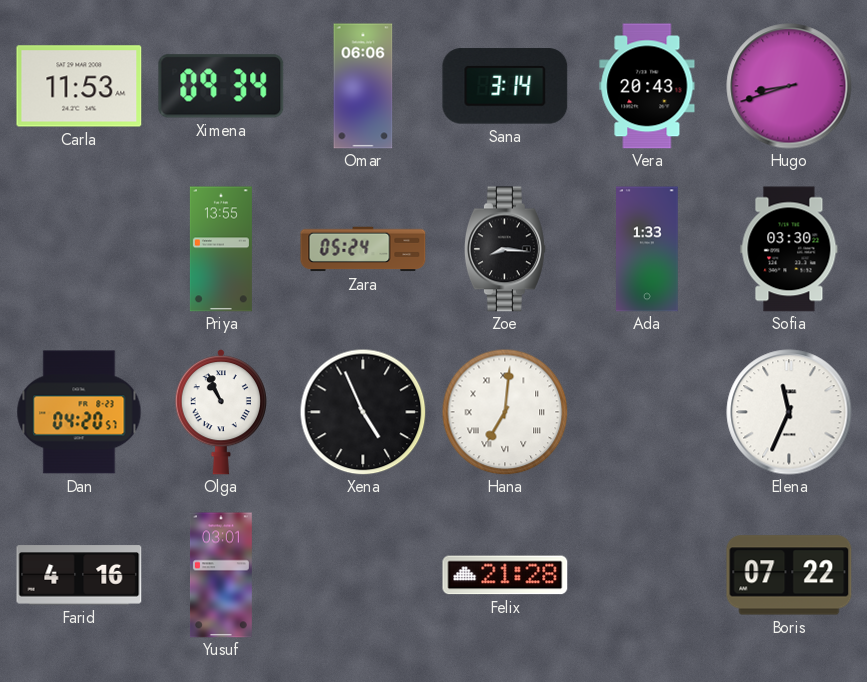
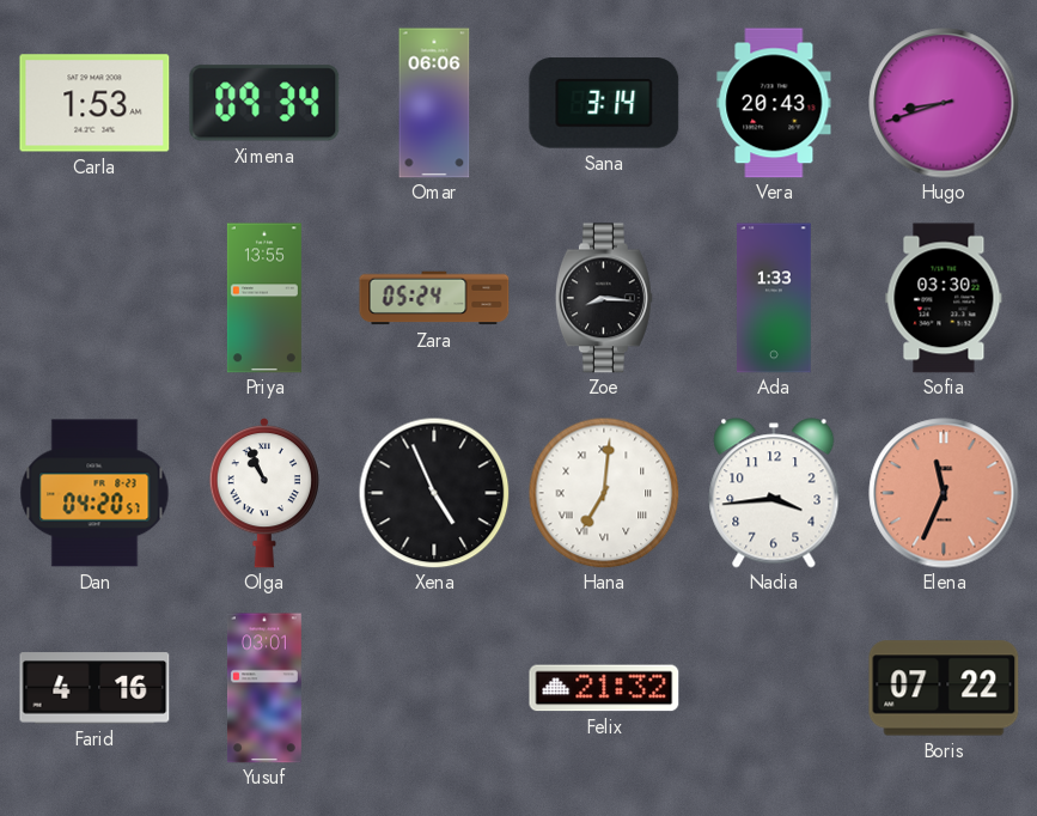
Carla: 11:53 -> 1:53
Nadia: none -> 3:44
Elena dial: white -> salmon
Felix: 21:28 -> 21:32
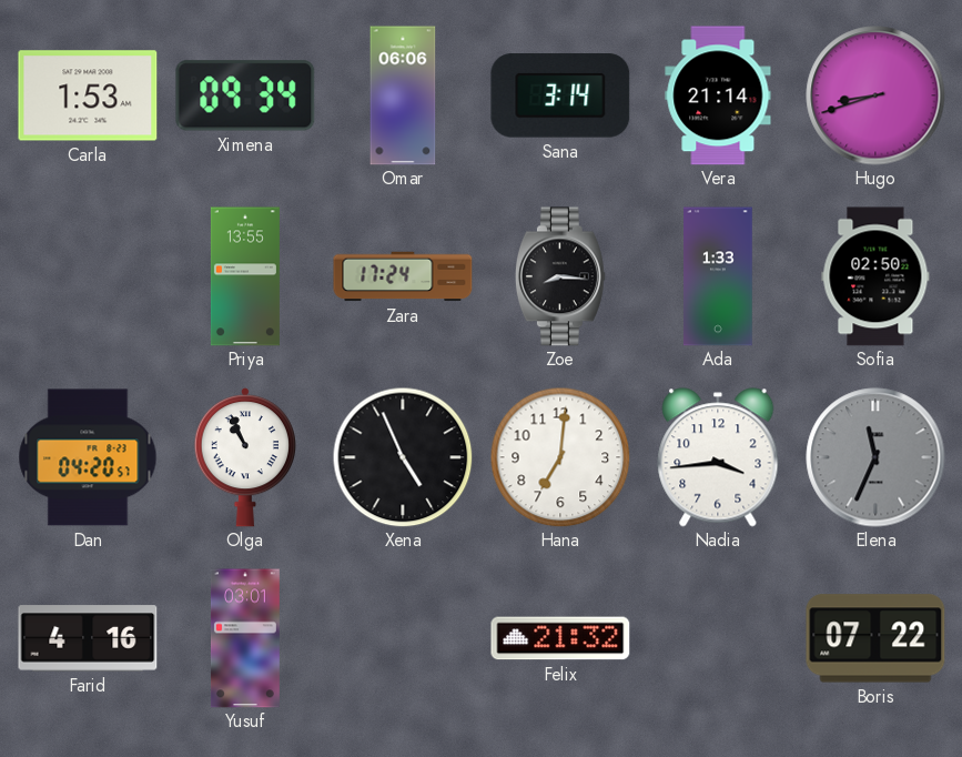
Vera: 20:43 -> 21:14
Zara: 05:24 -> 17:24
Sofia: 03:30 -> 02:50
Hana numerals: Roman -> Arabic
Elena dial: salmon -> grey
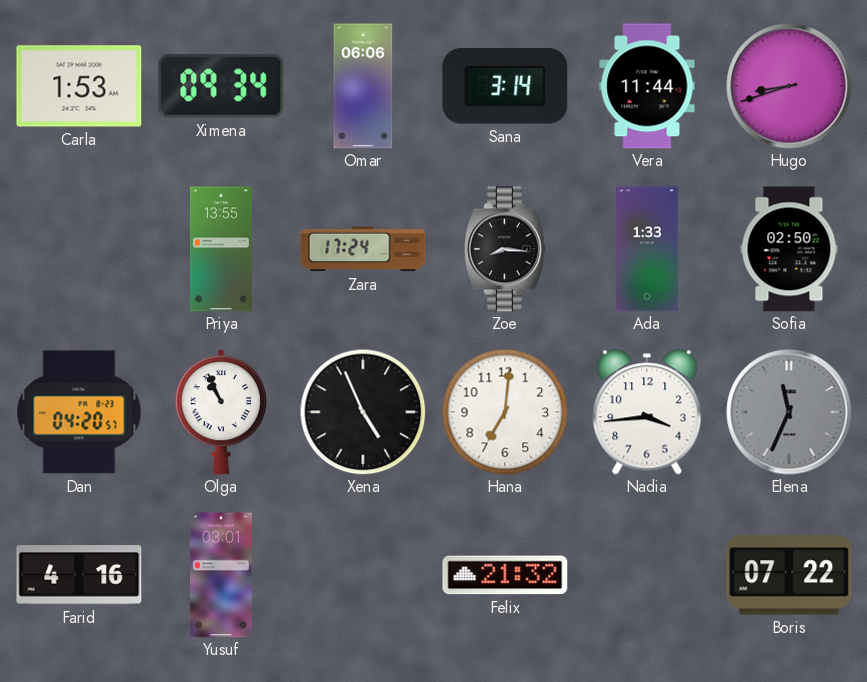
Vera: 21:14 -> 11:44
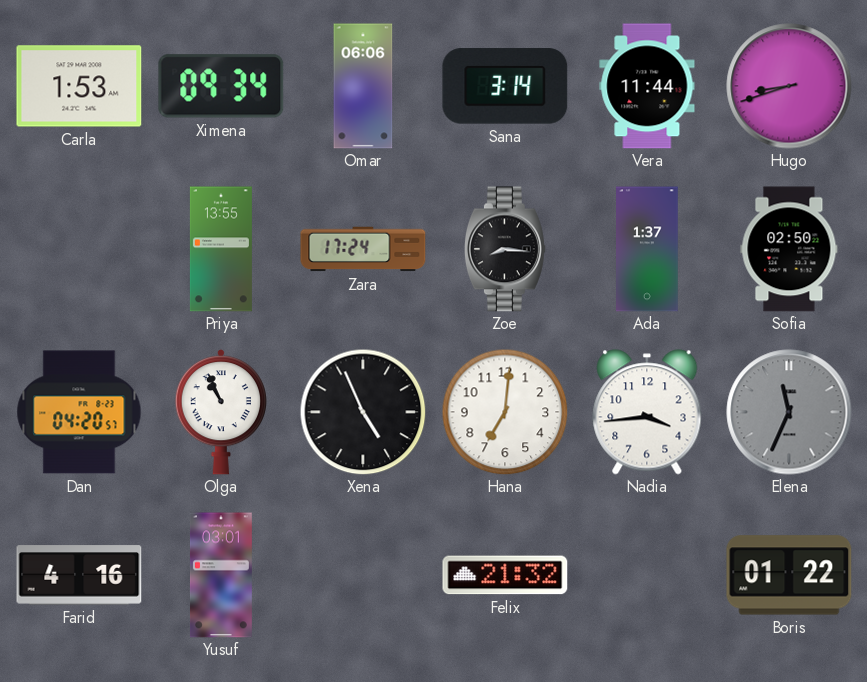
Ada: 1:33 -> 1:37
Boris: 07:22 -> 01:22
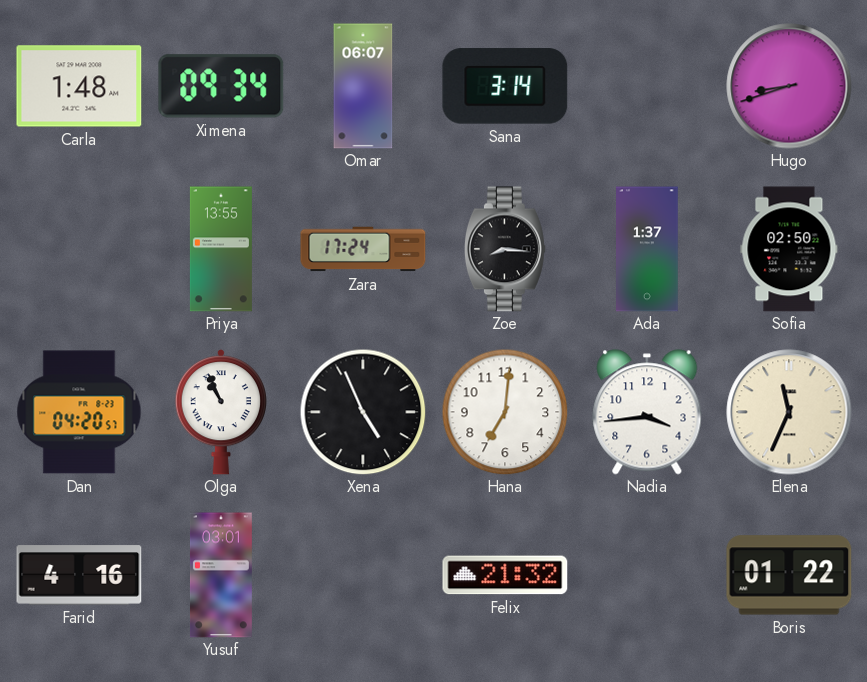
Carla: 1:53 -> 1:48
Omar: 06:06 -> 06:07
Vera: 11:44 -> none
Elena dial: grey -> cream
